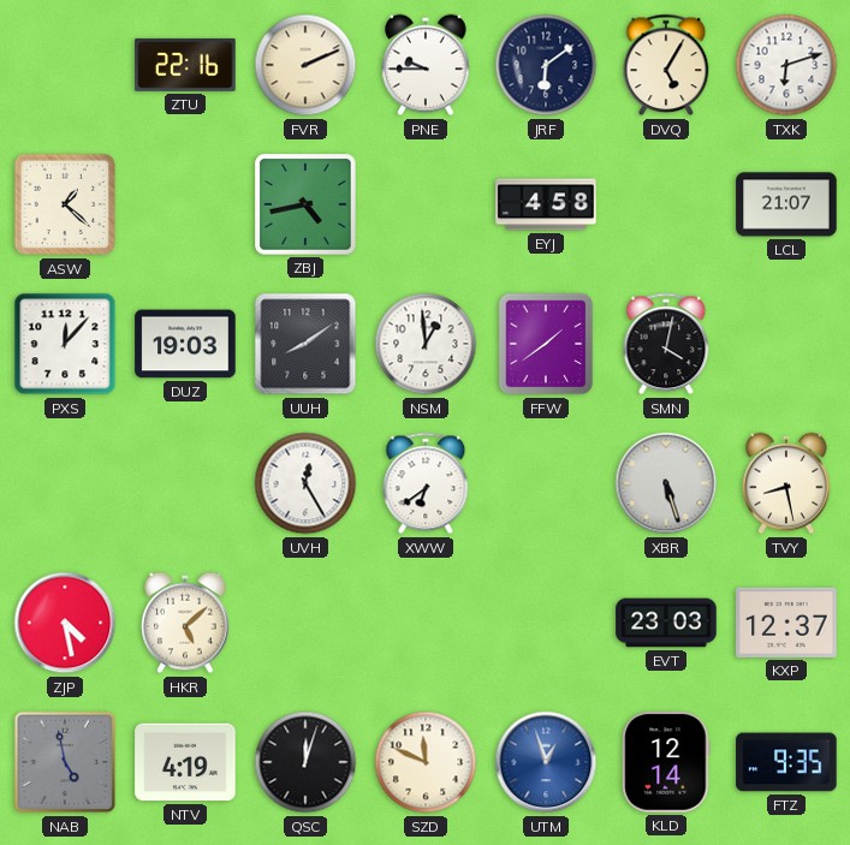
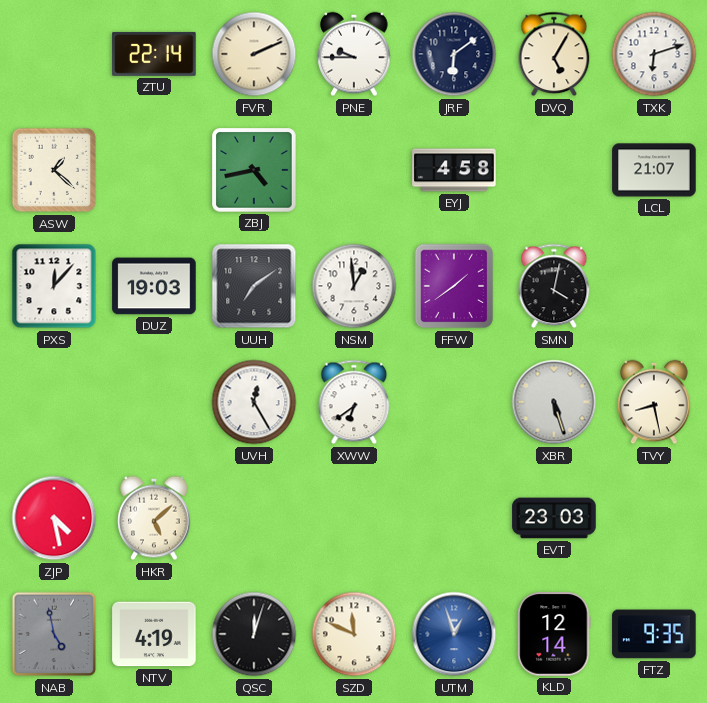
ZTU: 22:16 -> 22:14
UUH: 8:09 -> 7:09
KXP: 12:37 -> none
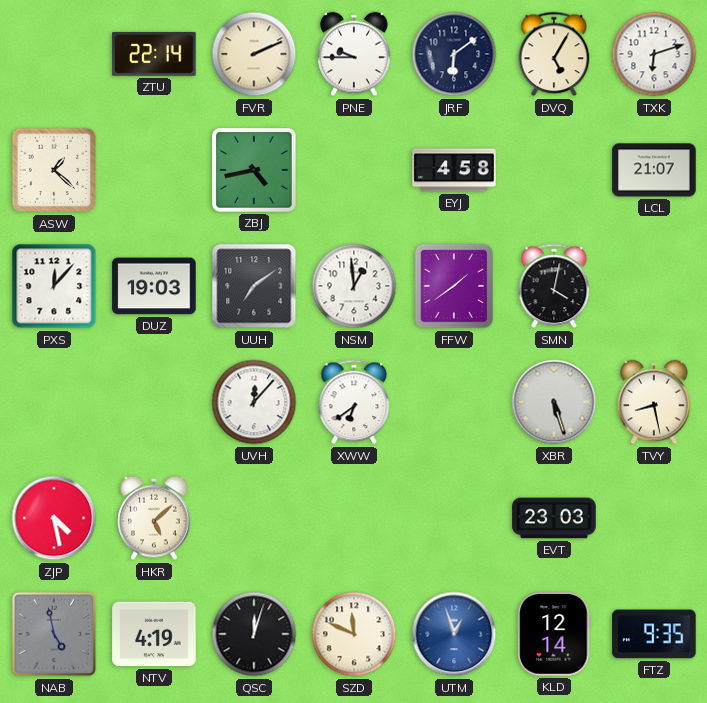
UVH: 12:25 -> 12:07
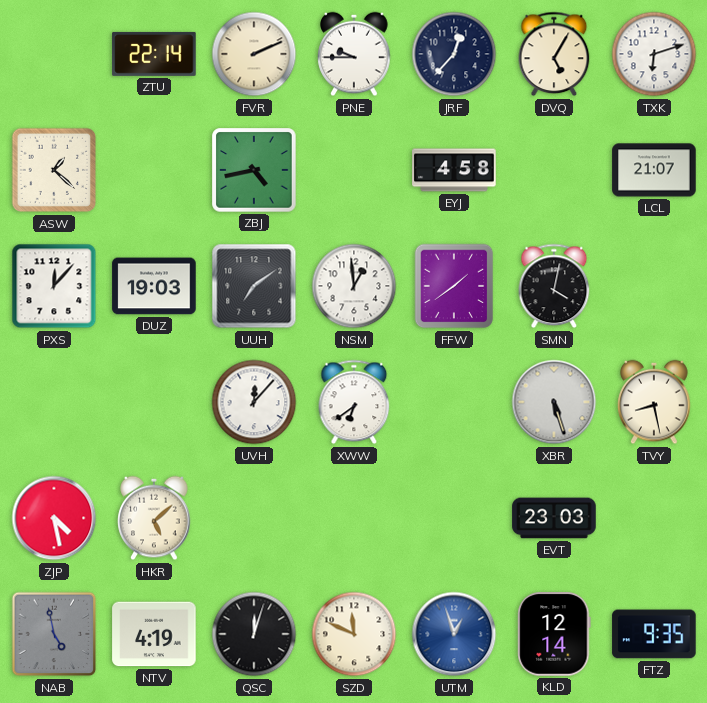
JRF: 6:09 -> 12:37
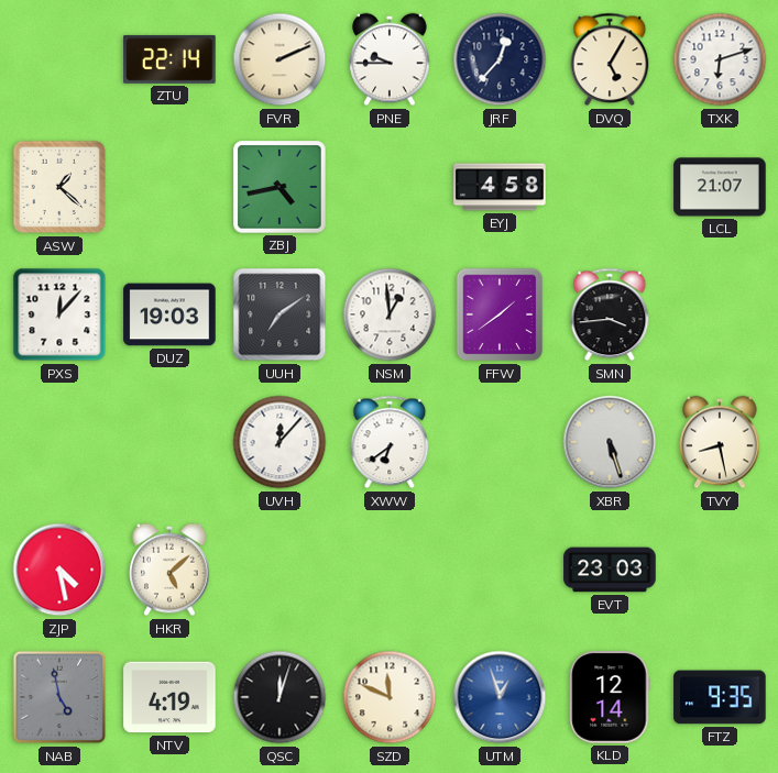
SMN: 4:02 -> 3:44
